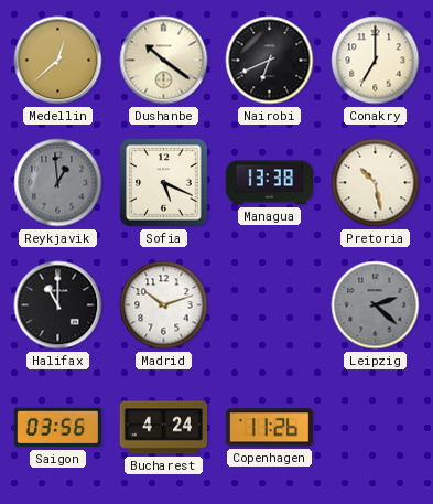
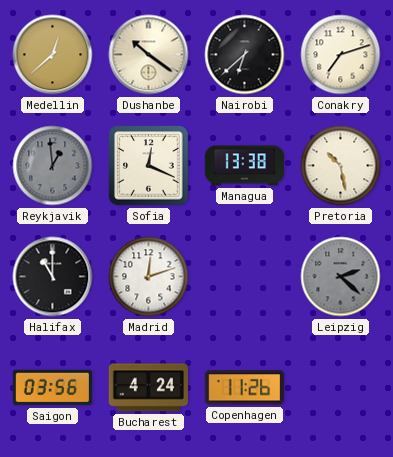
Nairobi: 6:41 -> 6:38
Conakry: 7:00 -> 7:12
Sofia: 5:19 -> 12:19
Madrid: 10:12 -> 12:12
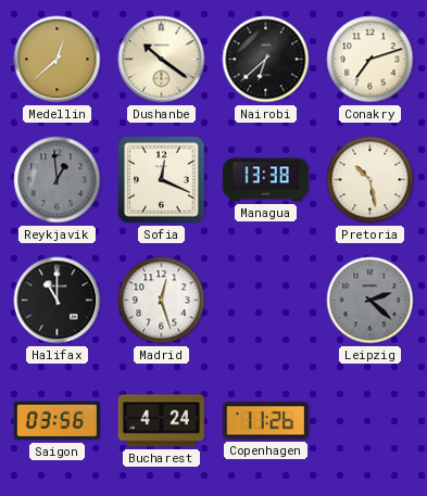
Madrid: 12:12 -> 12:27
